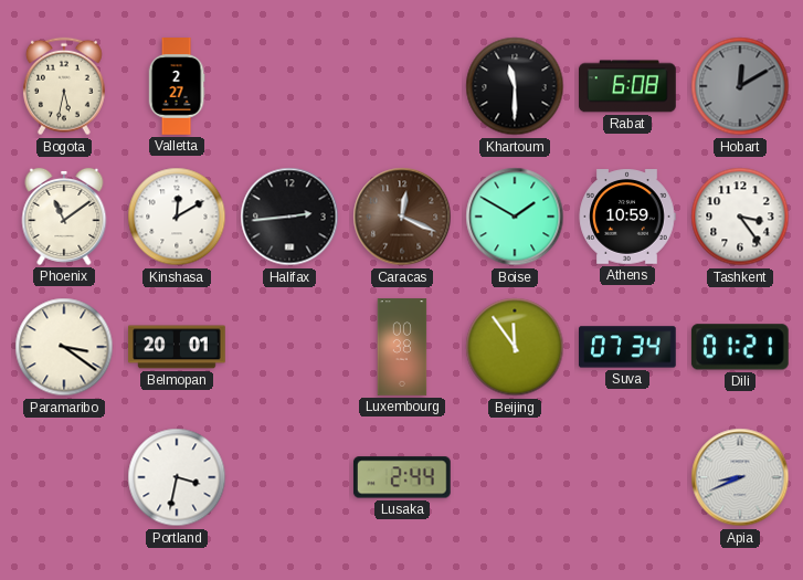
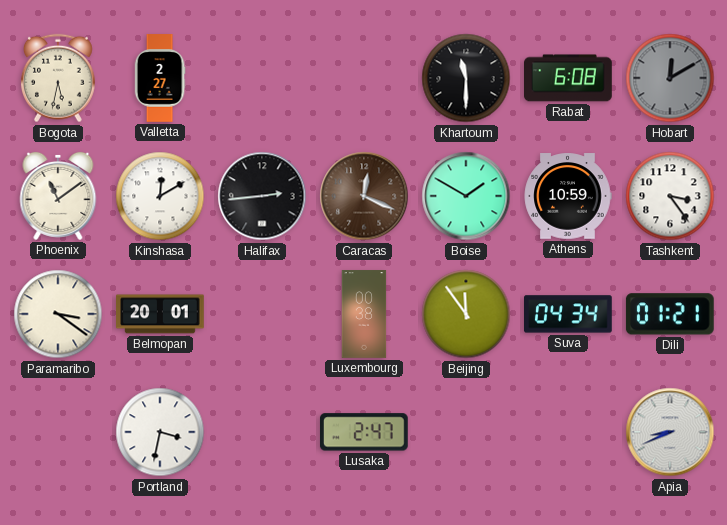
Suva: 07:34 -> 04:34
Lusaka: 2:44 -> 2:47
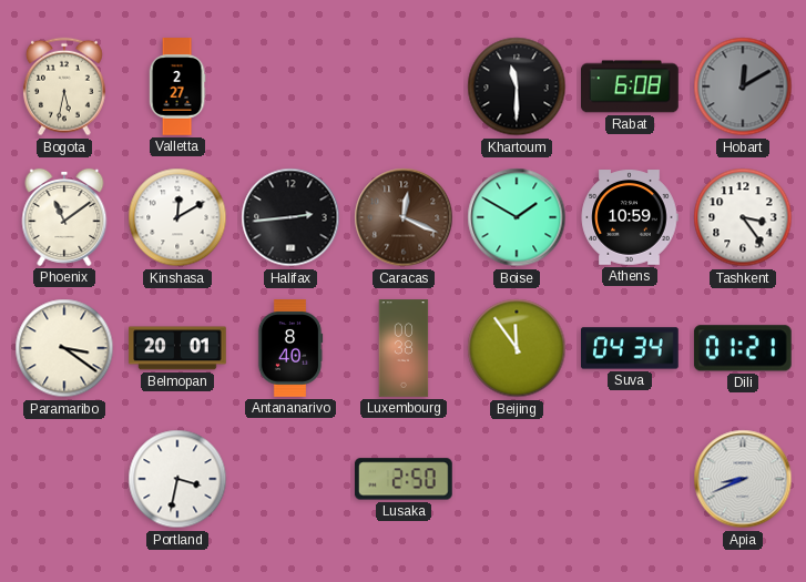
Antananarivo: none -> 8:40
Lusaka: 2:47 -> 2:50
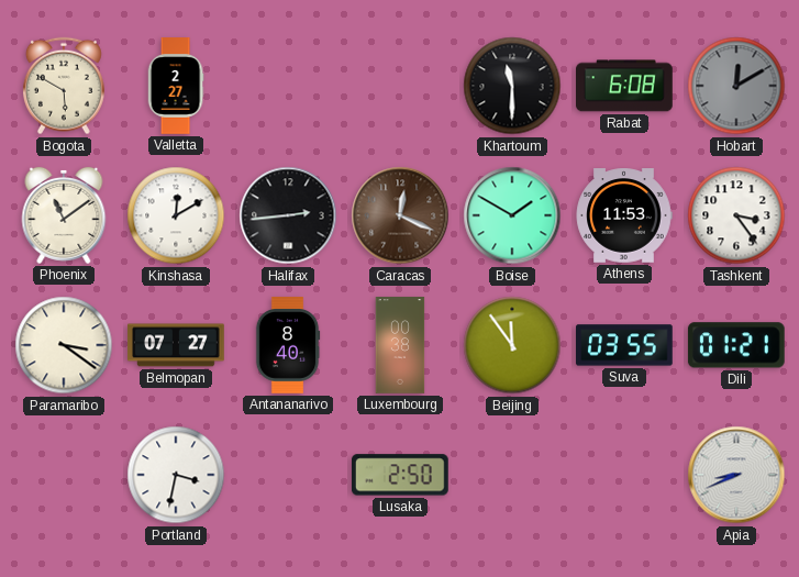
Bogota: 5:32 -> 5:50
Athens: 10:59 -> 11:53
Belmopan: 20:01 -> 07:27
Suva: 04:34 -> 03:55
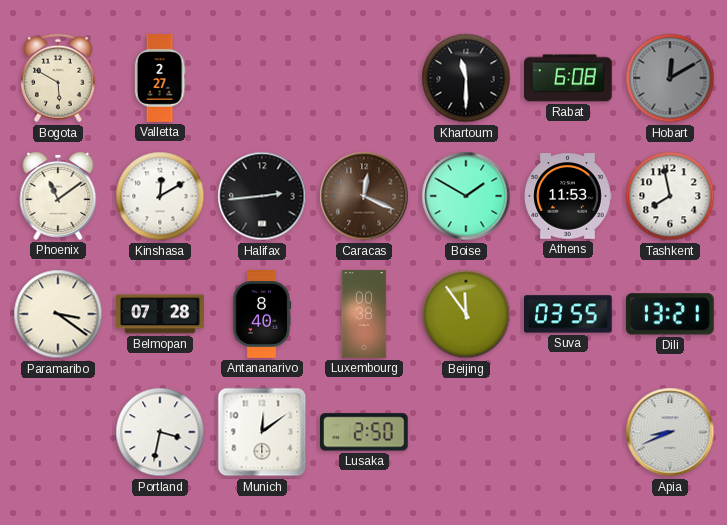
Tashkent: 3:24 -> 7:58
Belmopan: 07:27 -> 07:28
Dili: 01:21 -> 13:21
Munich: none -> 12:09
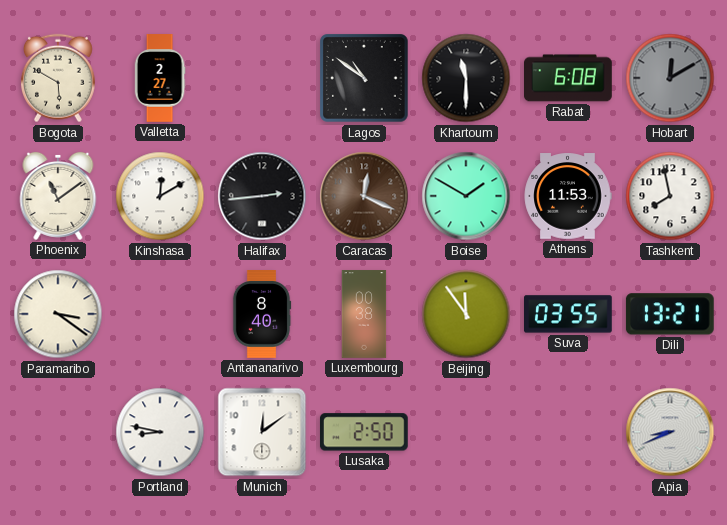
Lagos: none -> 10:51
Belmopan: 07:28 -> none
Portland: 3:32 -> 8:47
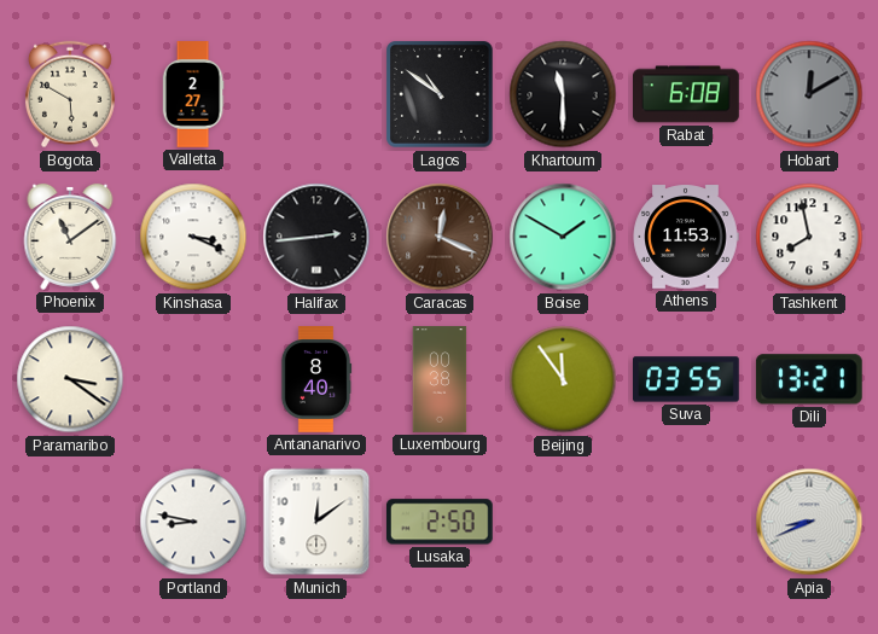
Kinshasa: 12:10 -> 3:19
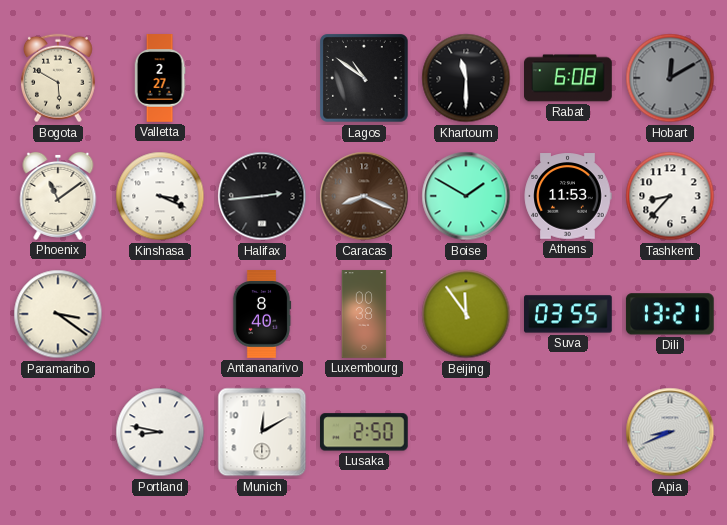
Caracas: 12:19 -> 8:19
Tashkent: 7:58 -> 8:37
Munich: 12:09 -> 12:10
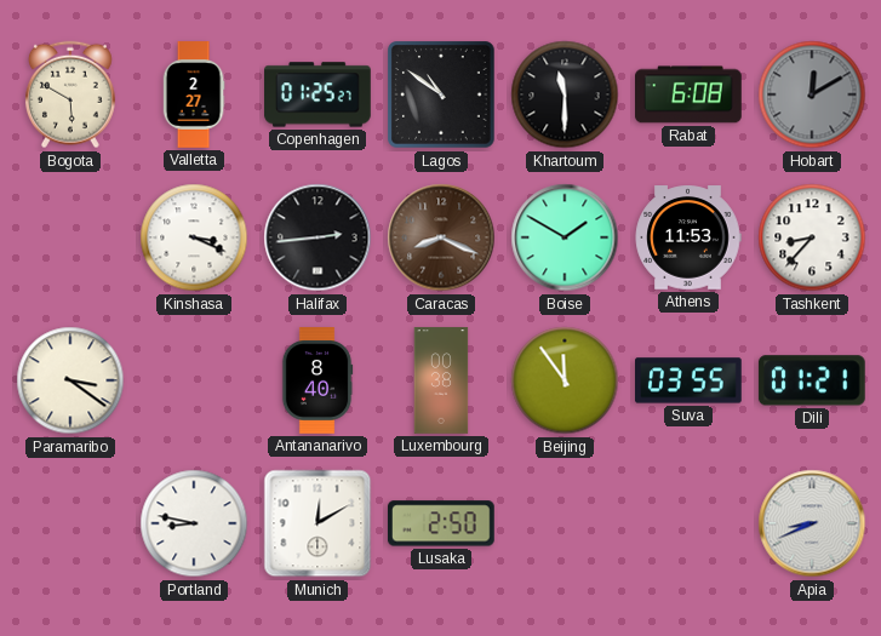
Copenhagen: none -> 01:25
Phoenix: 11:09 -> none
Dili: 13:21 -> 01:21
